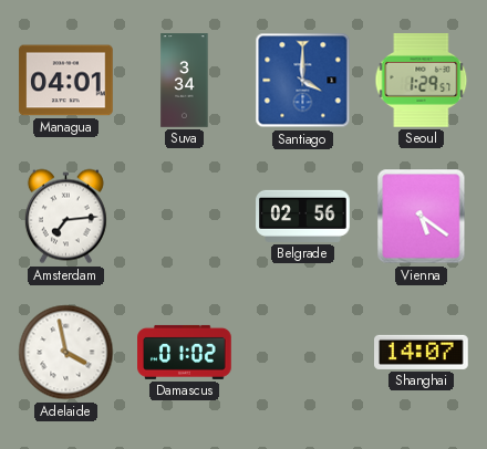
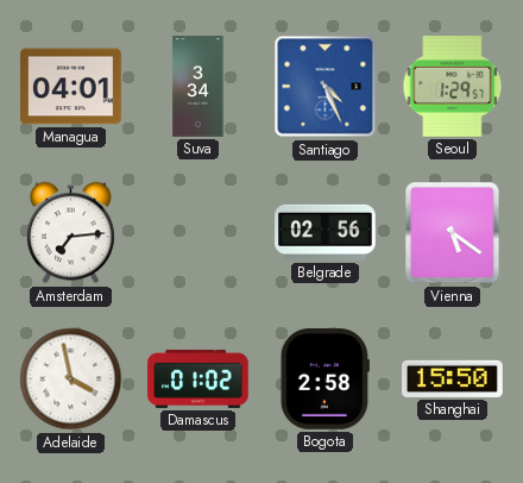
Santiago: 4:00 -> 4:26
Bogota: none -> 2:58
Shanghai: 14:07 -> 15:50
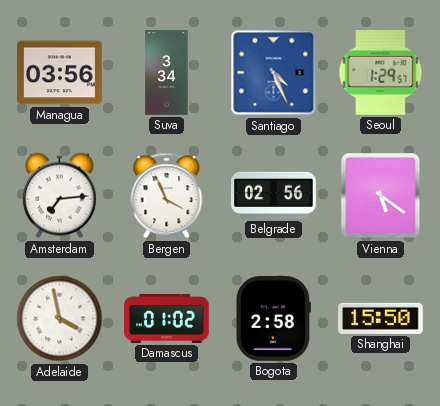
Managua: 04:01 -> 03:56
Bergen: none -> 3:56
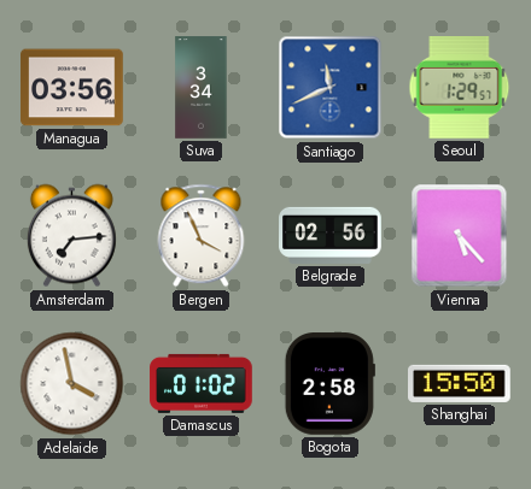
Santiago: 4:26 -> 11:41
Vienna: 5:21 -> 5:23
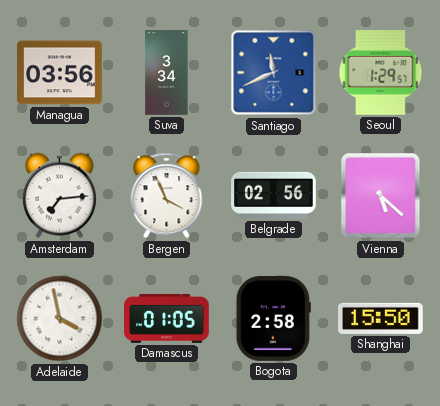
Vienna: 5:23 -> 5:22
Damascus: 01:02 -> 01:05
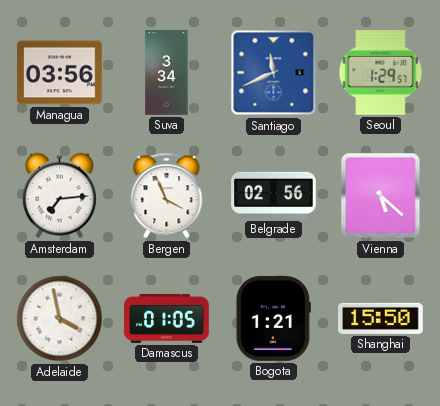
Bogota: 2:58 -> 1:21
